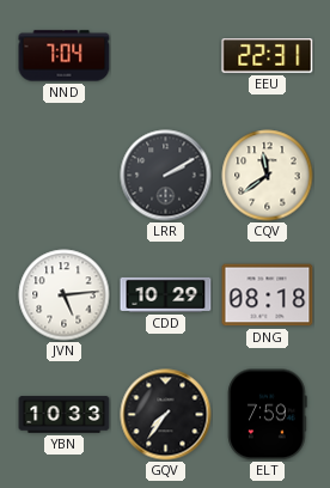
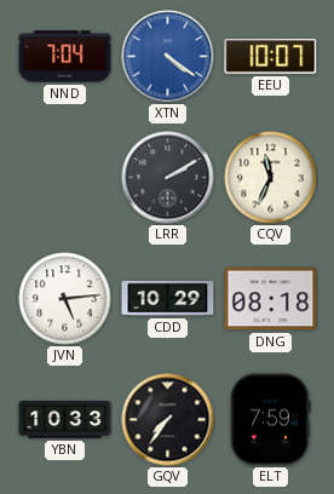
XTN: none -> 4:21
EEU: 22:31 -> 10:07
CQV: 11:39 -> 11:34
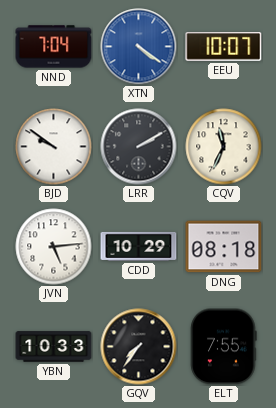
BJD: none -> 9:51
ELT: 7:59 -> 7:55
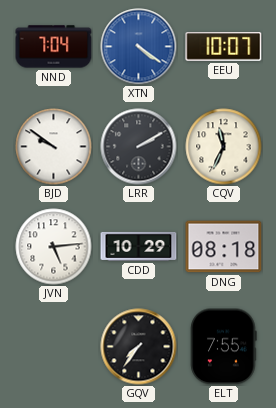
YBN: 10:33 -> none
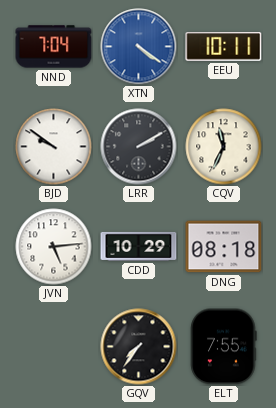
EEU: 10:07 -> 10:11
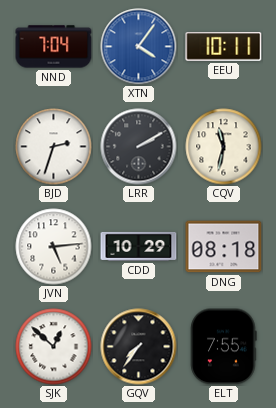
XTN: 4:21 -> 4:06
BJD: 9:51 -> 2:33
CQV: 11:34 -> 11:32
SJK: none -> 12:52
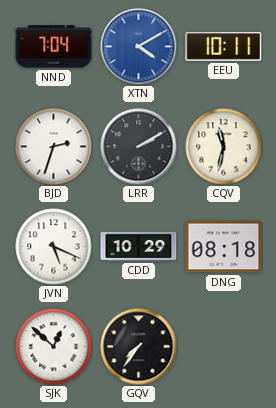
XTN: 4:06 -> 4:10
JVN: 5:14 -> 5:19
ELT: 7:55 -> none
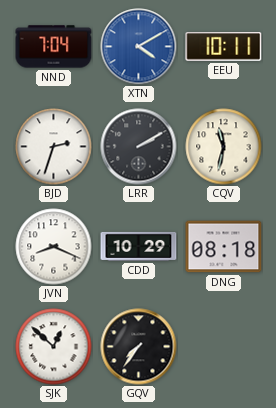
JVN: 5:19 -> 8:19
